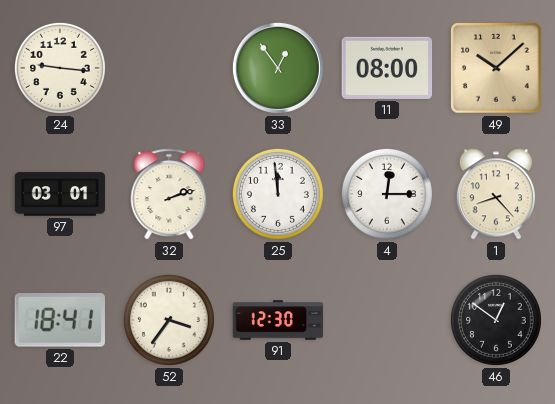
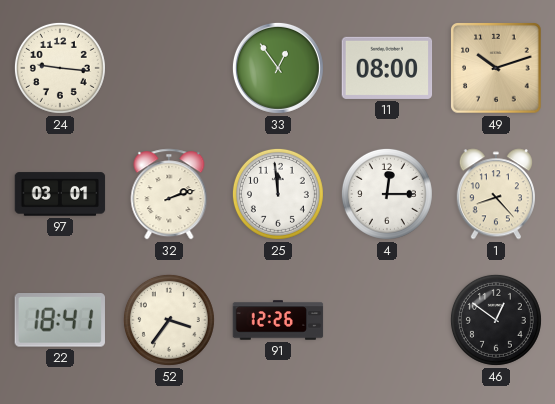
49: 10:08 -> 10:12
91: 12:30 -> 12:26
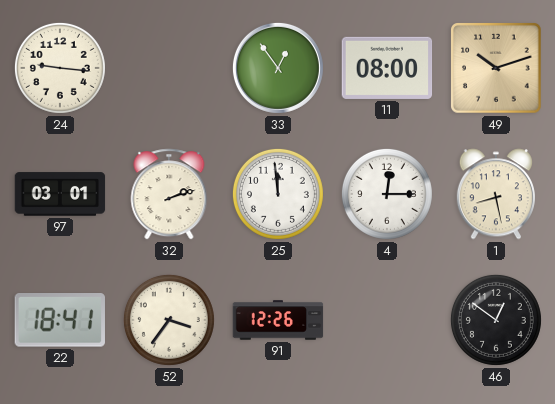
1: 8:23 -> 8:28
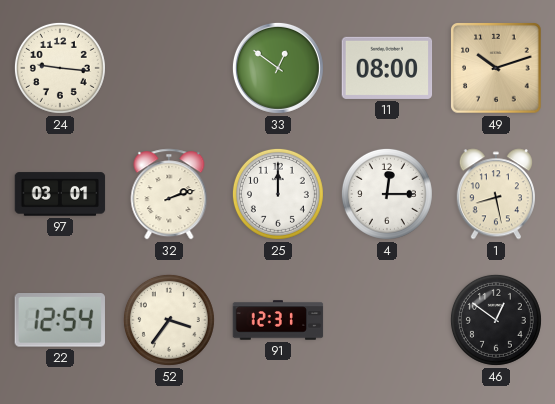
33: 12:54 -> 12:51
25: 11:59 -> 12:00
22: 18:41 -> 12:54
91: 12:26 -> 12:31
